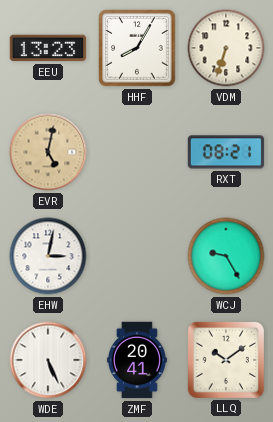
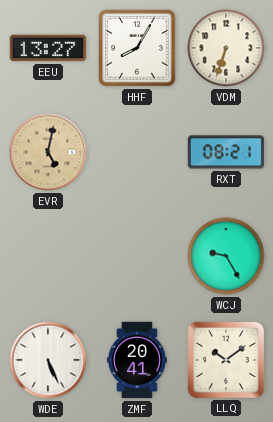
EEU: 13:23 -> 13:27
EHW: 3:02 -> none
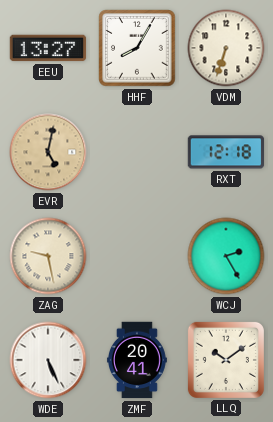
RXT: 08:21 -> 12:18
ZAG: none -> 9:28
WCJ: 9:25 -> 2:25
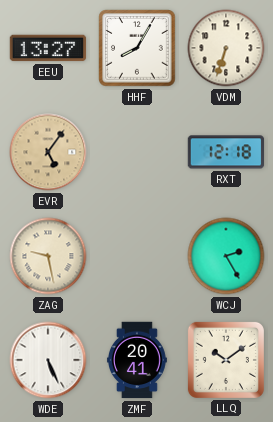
EVR: 5:02 -> 5:06
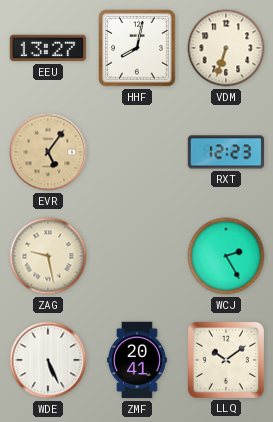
HHF: 8:05 -> 8:02
RXT: 12:18 -> 12:23
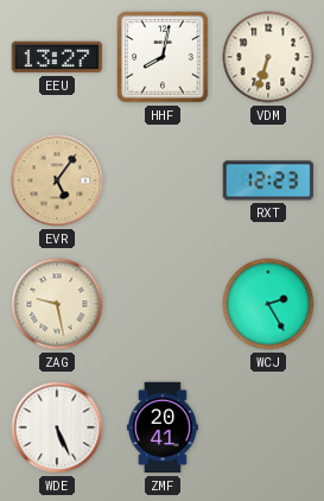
LLQ: 10:09 -> none
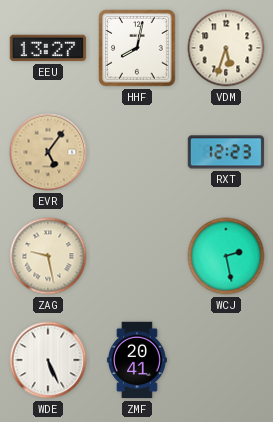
VDM: 6:33 -> 5:33
WCJ: 2:25 -> 2:28
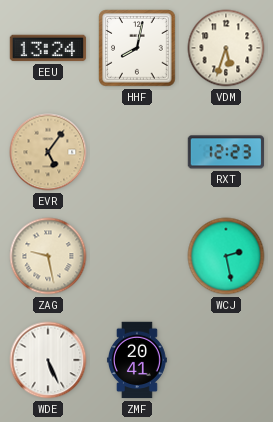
EEU: 13:27 -> 13:24
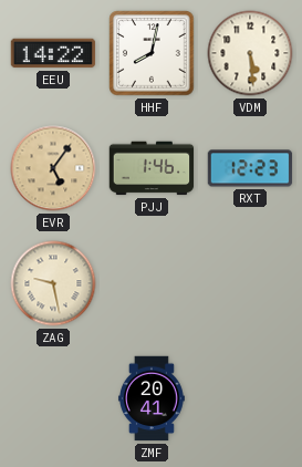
EEU: 13:24 -> 14:22
VDM: 5:33 -> 5:29
PJJ: none -> 1:46
WCJ: 2:28 -> none
WDE: 5:26 -> none
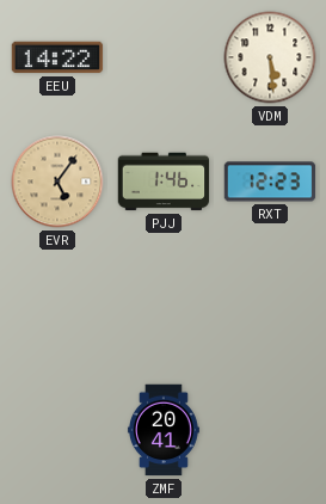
HHF: 8:02 -> none
ZAG: 9:28 -> none
